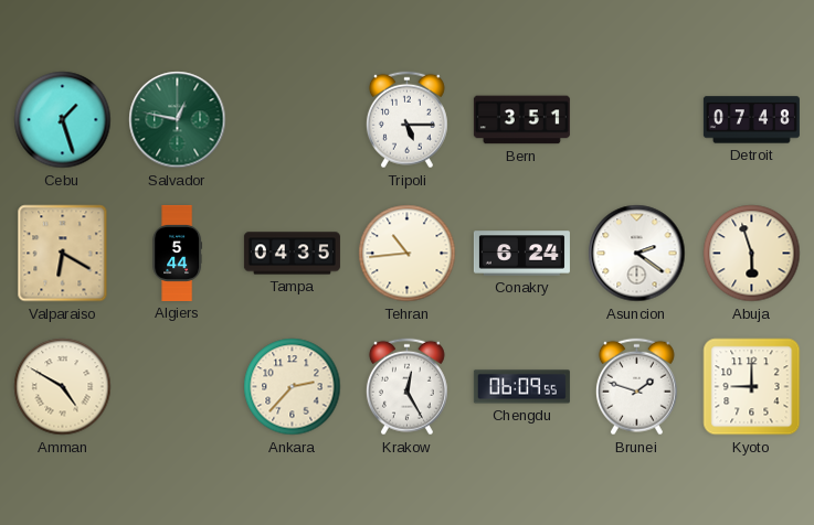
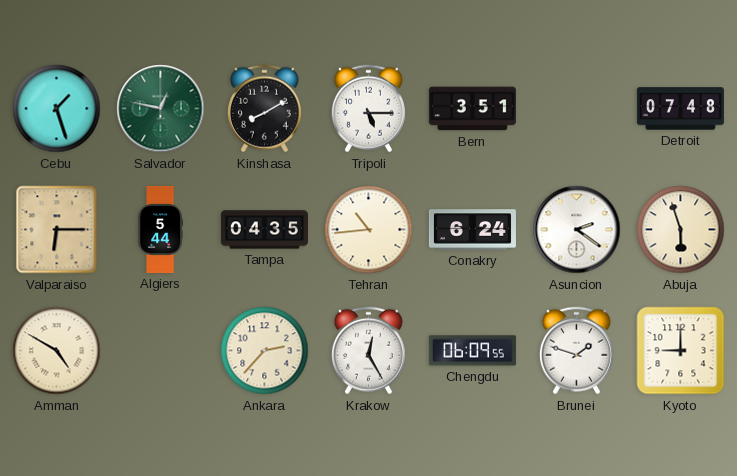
Kinshasa: none -> 8:10
Valparaiso: 6:20 -> 6:15
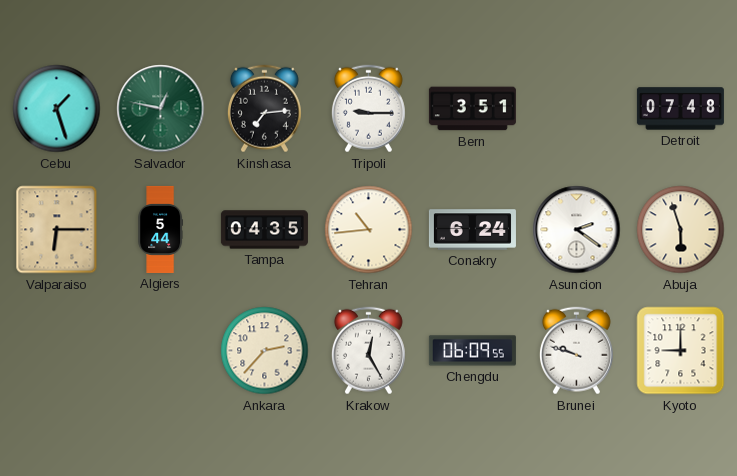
Kinshasa: 8:10 -> 7:14
Tripoli: 5:15 -> 9:15
Amman: 4:50 -> none
Brunei: 1:48 -> 9:48
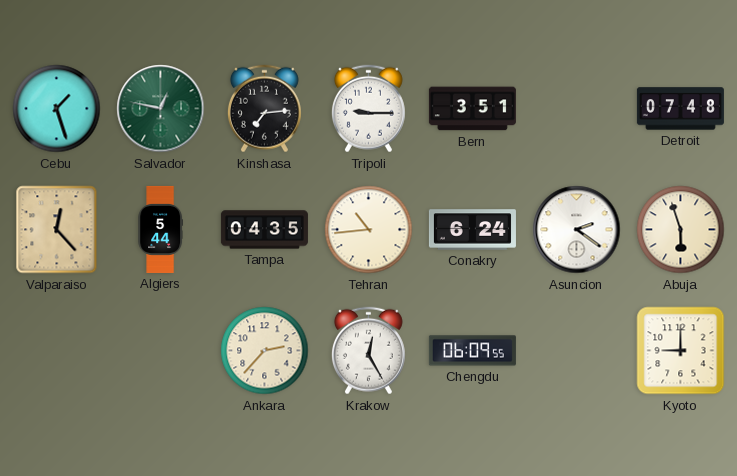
Valparaiso: 6:15 -> 12:23
Brunei: 9:48 -> none
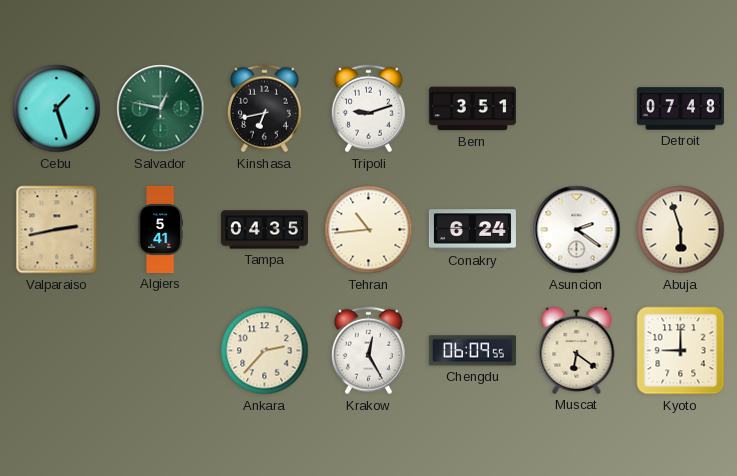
Kinshasa: 7:14 -> 6:43
Tripoli: 9:15 -> 9:12
Valparaiso: 12:23 -> 2:43
Algiers: 5:44 -> 5:41
Muscat: none -> 6:21
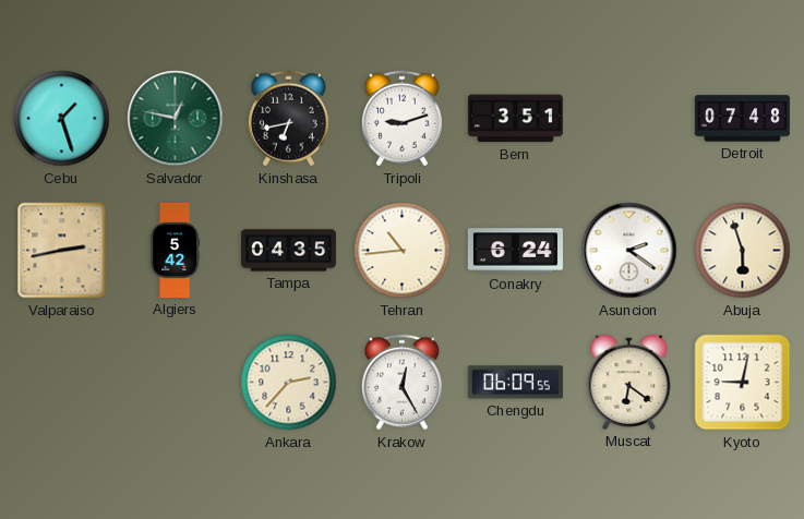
Algiers: 5:41 -> 5:42
Kyoto: 9:00 -> 9:02
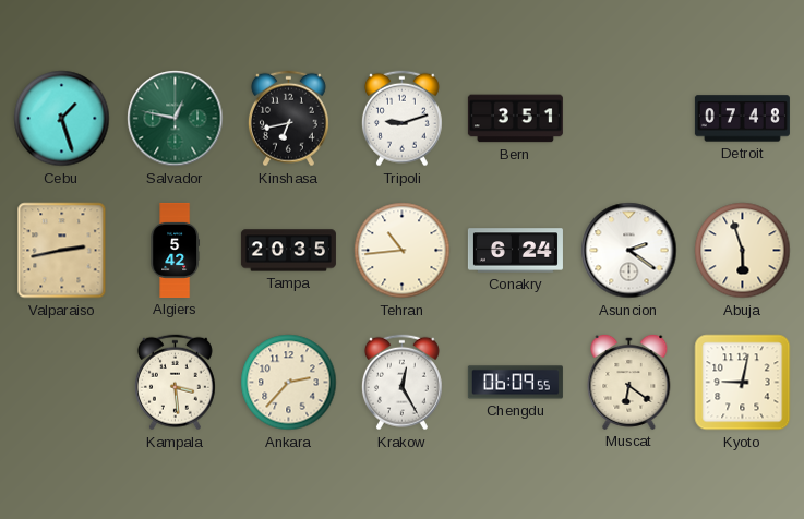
Tampa: 04:35 -> 20:35
Kampala: none -> 3:29
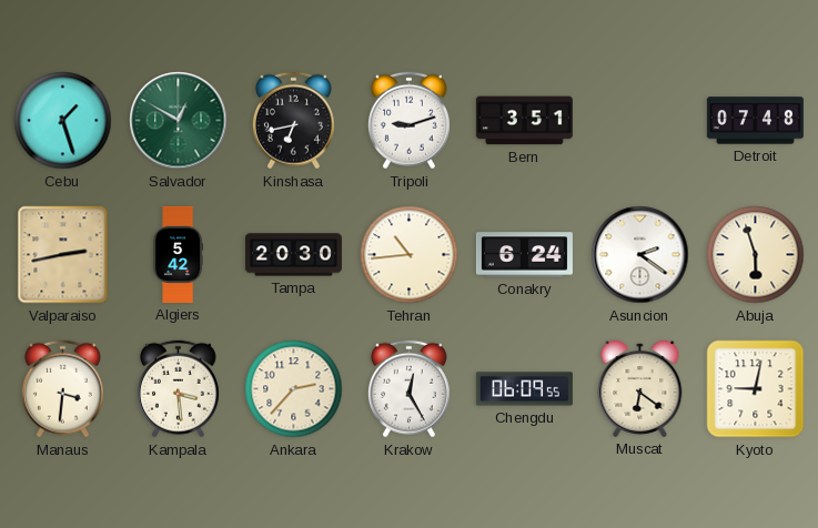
Salvador: 12:47 -> 12:50
Tampa: 20:35 -> 20:30
Manaus: none -> 3:31
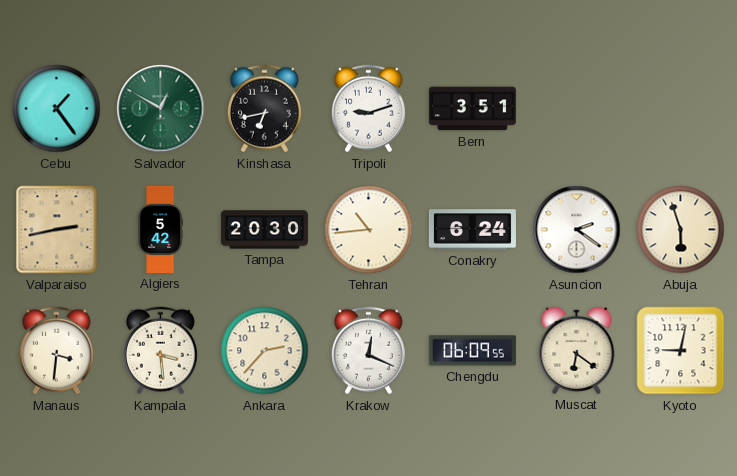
Cebu: 1:27 -> 1:24
Detroit: 07:48 -> none
Krakow: 12:25 -> 12:19
